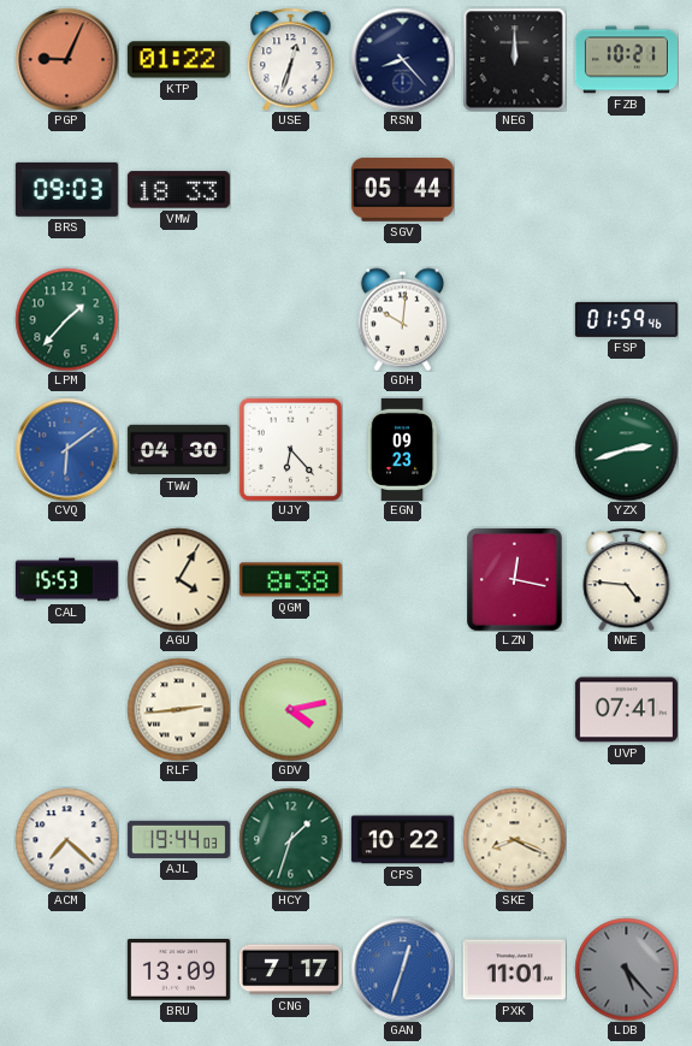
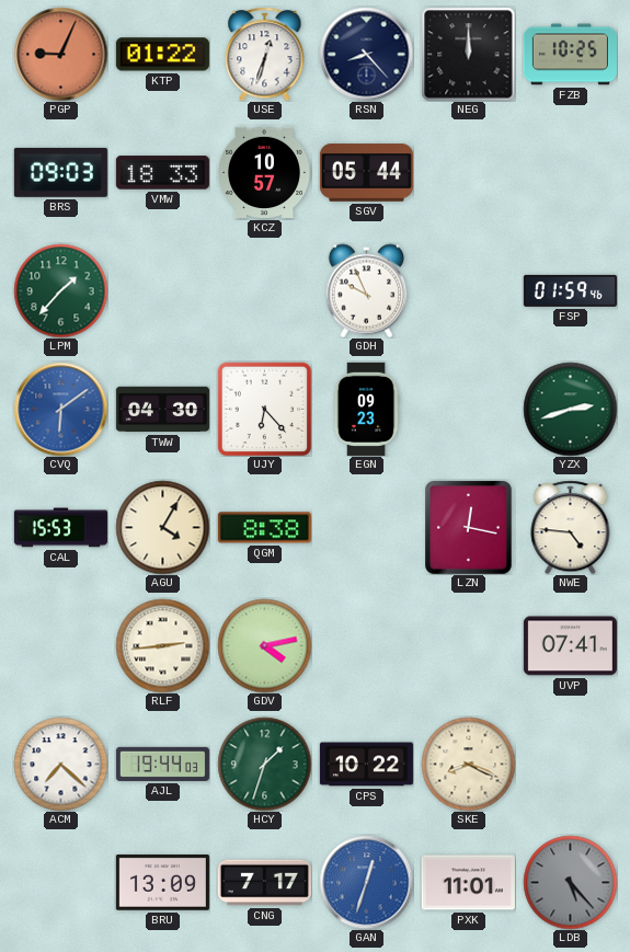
FZB: 10:21 -> 10:25
KCZ: none -> 10:57
GDH: 10:01 -> 9:56
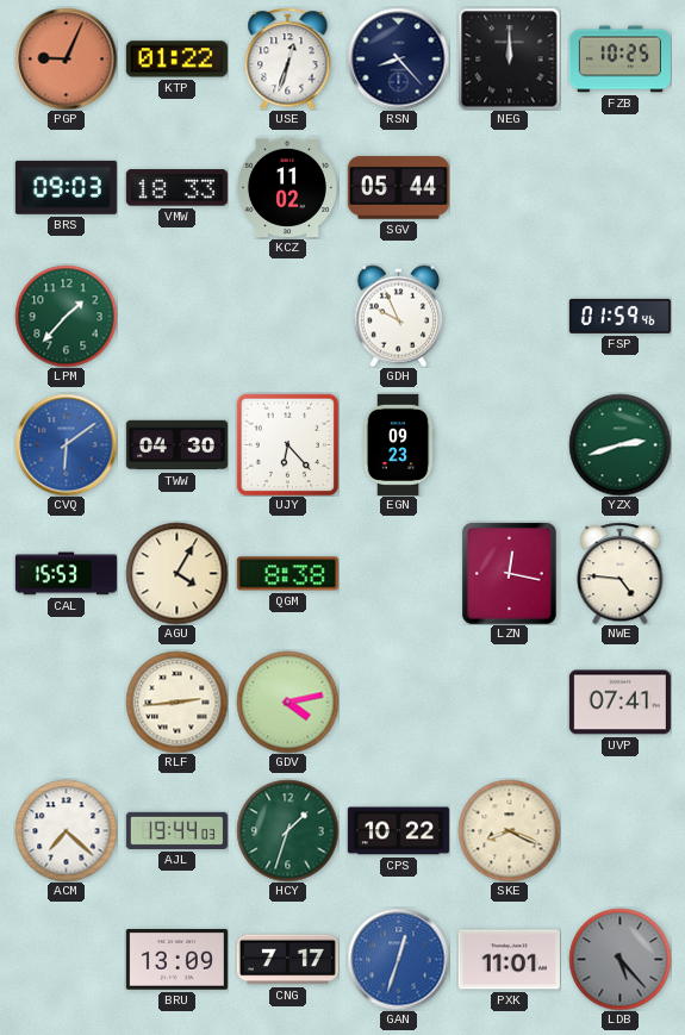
KCZ: 10:57 -> 11:02
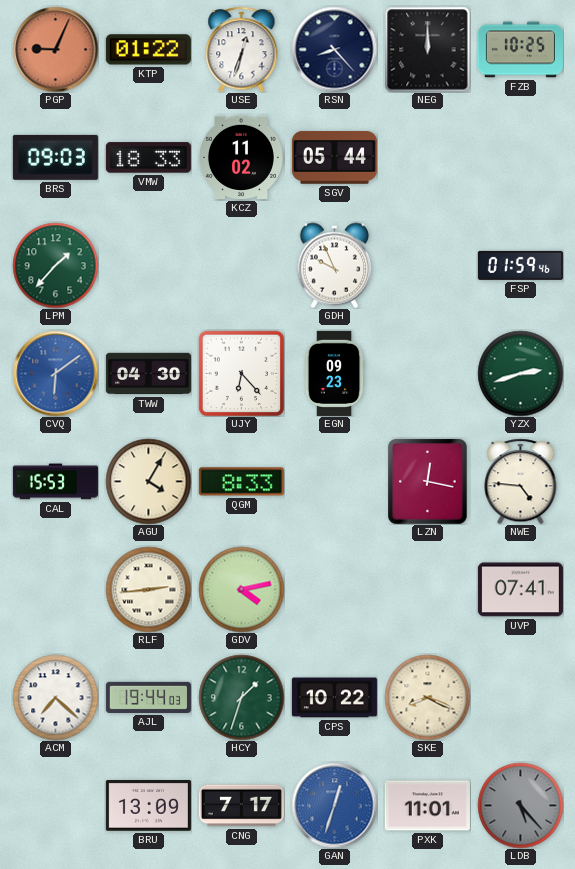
QGM: 8:38 -> 8:33
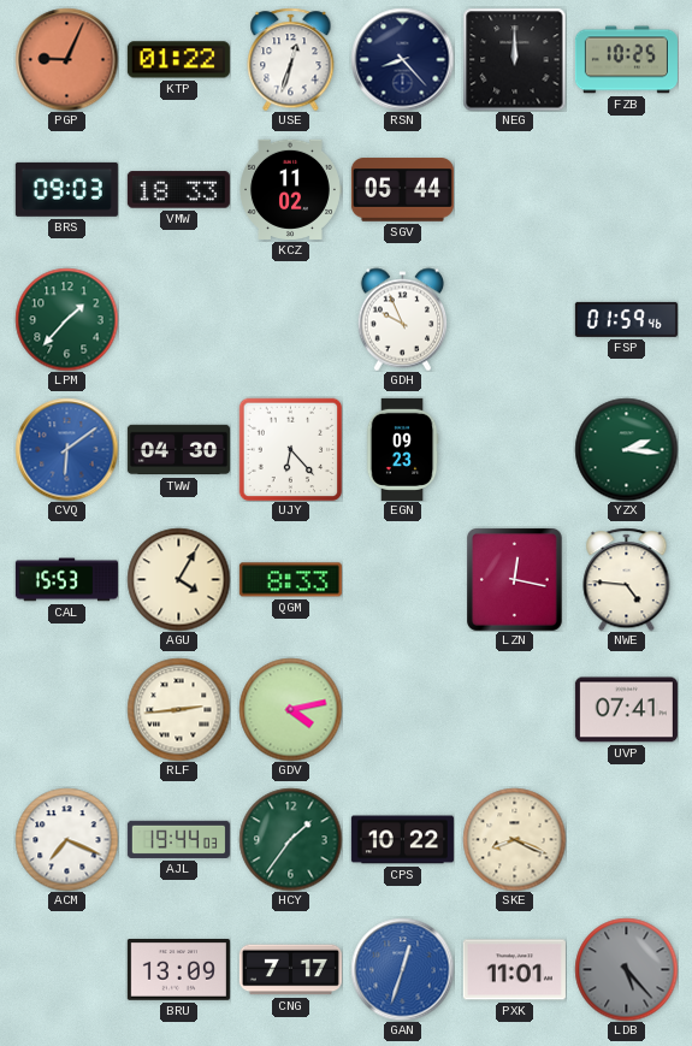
YZX: 2:42 -> 2:16
ACM: 7:22 -> 7:19
HCY: 1:33 -> 1:36
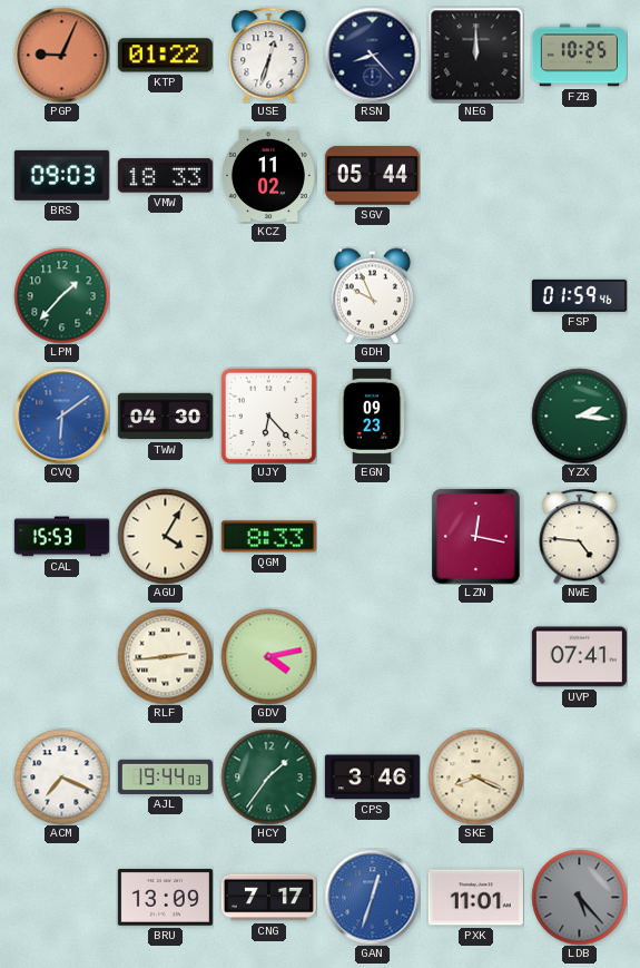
CPS: 10:22 -> 3:46
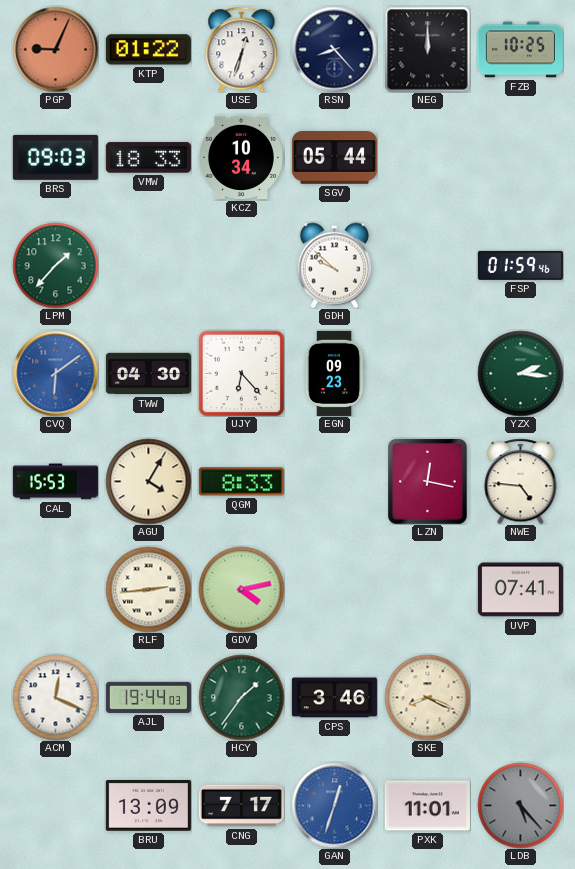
KCZ: 11:02 -> 10:34
GDH: 9:56 -> 9:52
ACM: 7:19 -> 12:19
